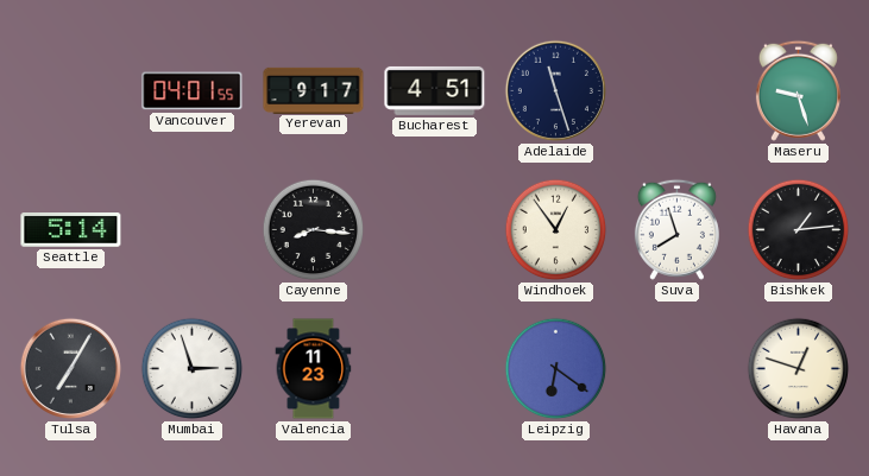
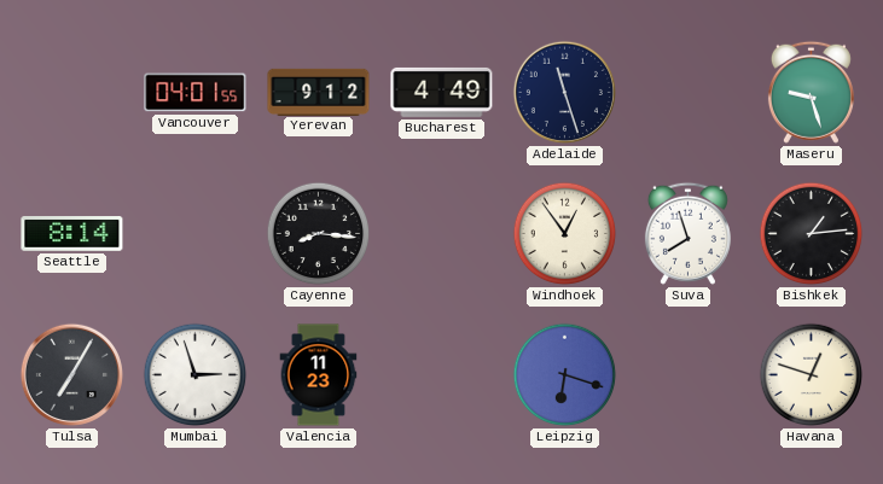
Yerevan: 9:17 -> 9:12
Bucharest: 4:51 -> 4:49
Seattle: 5:14 -> 8:14
Leipzig: 6:21 -> 6:18
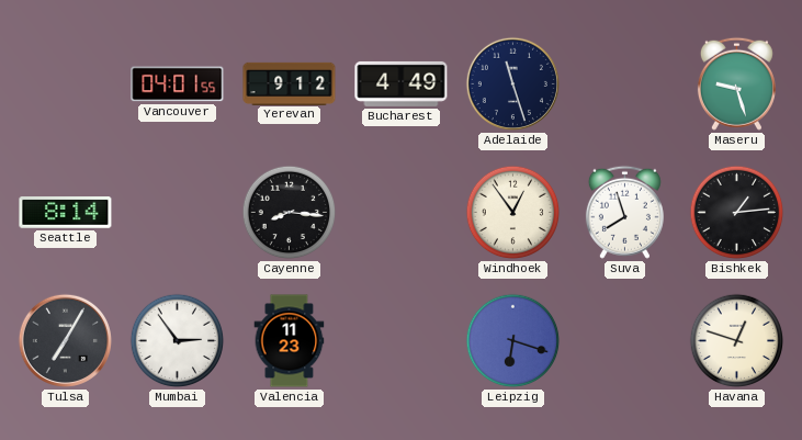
Mumbai: 2:57 -> 2:54
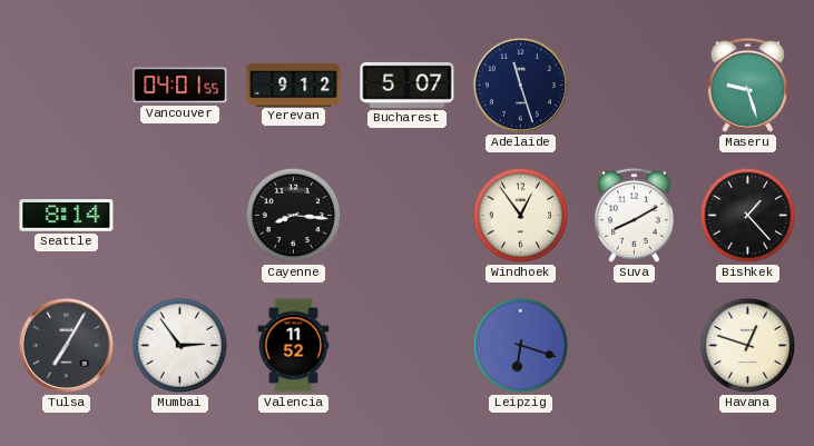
Bucharest: 4:49 -> 5:07
Suva: 7:57 -> 8:10
Bishkek: 1:14 -> 1:23
Valencia: 11:23 -> 11:52
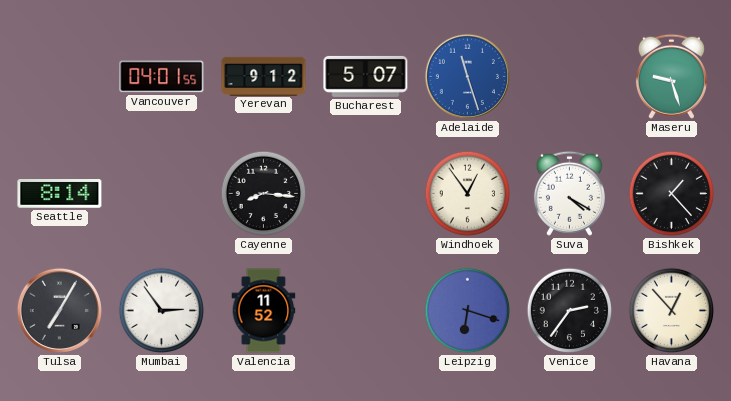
Adelaide dial: navy -> blue
Suva: 8:10 -> 4:20
Venice: none -> 2:36
Havana: 12:48 -> 12:53
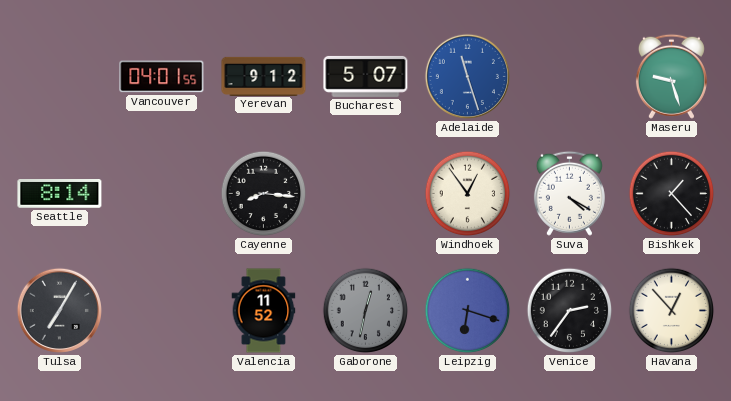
Mumbai: 2:54 -> none
Gaborone: none -> 12:32
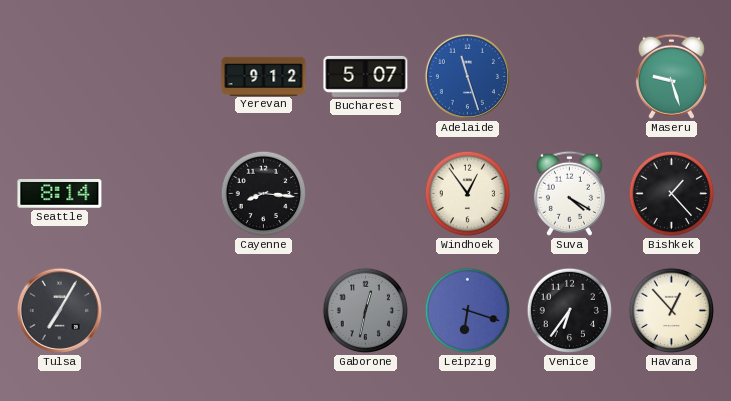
Vancouver: 04:01 -> none
Valencia: 11:52 -> none
Venice: 2:36 -> 6:36
